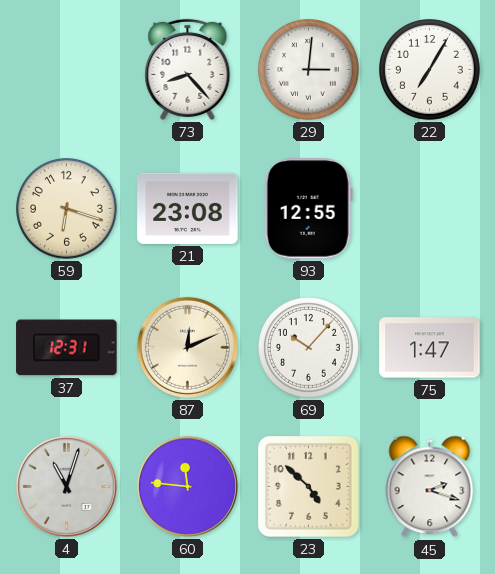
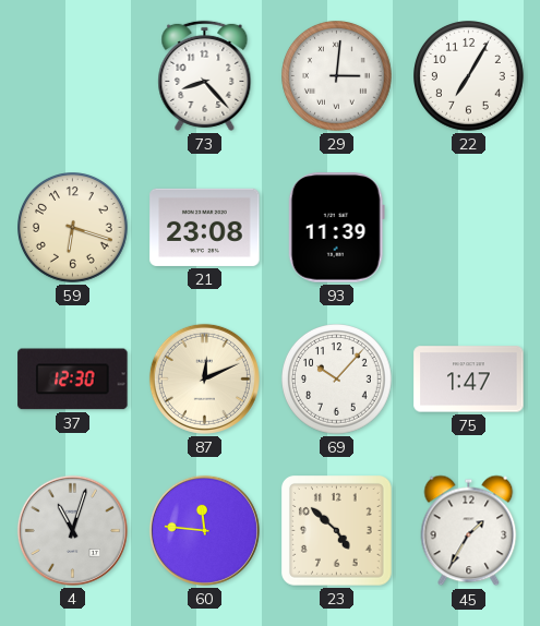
93: 12:55 -> 11:39
37: 12:31 -> 12:30
45: 2:18 -> 1:35
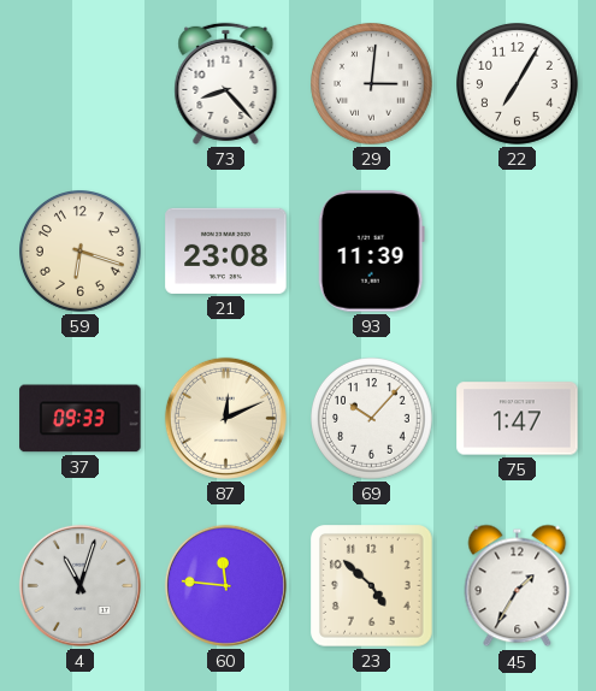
37: 12:30 -> 09:33
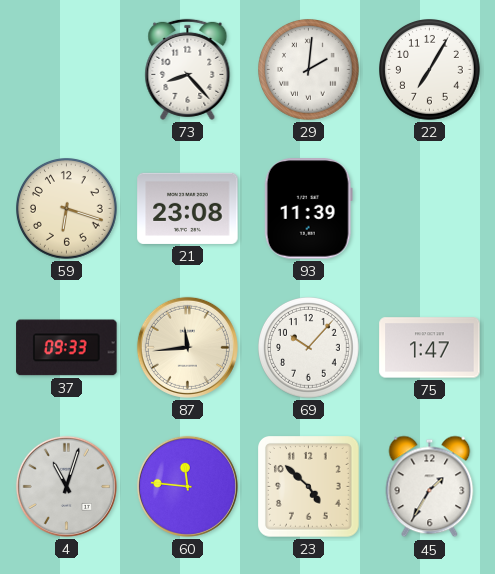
29: 3:01 -> 2:01
87: 12:11 -> 11:44
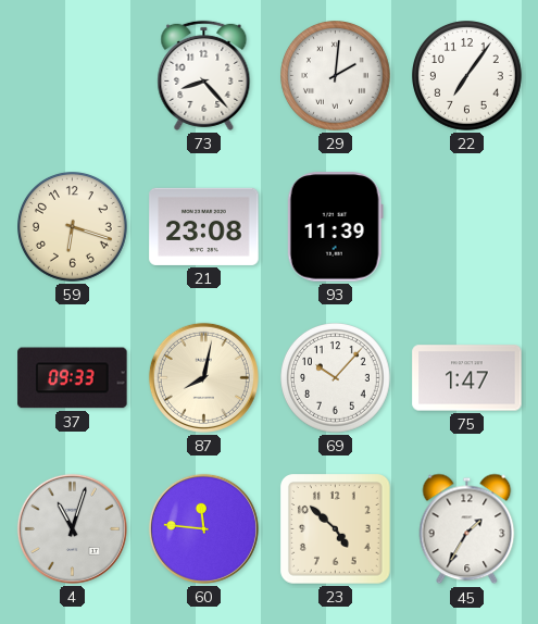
22: 7:05 -> 7:06
87: 11:44 -> 8:02
